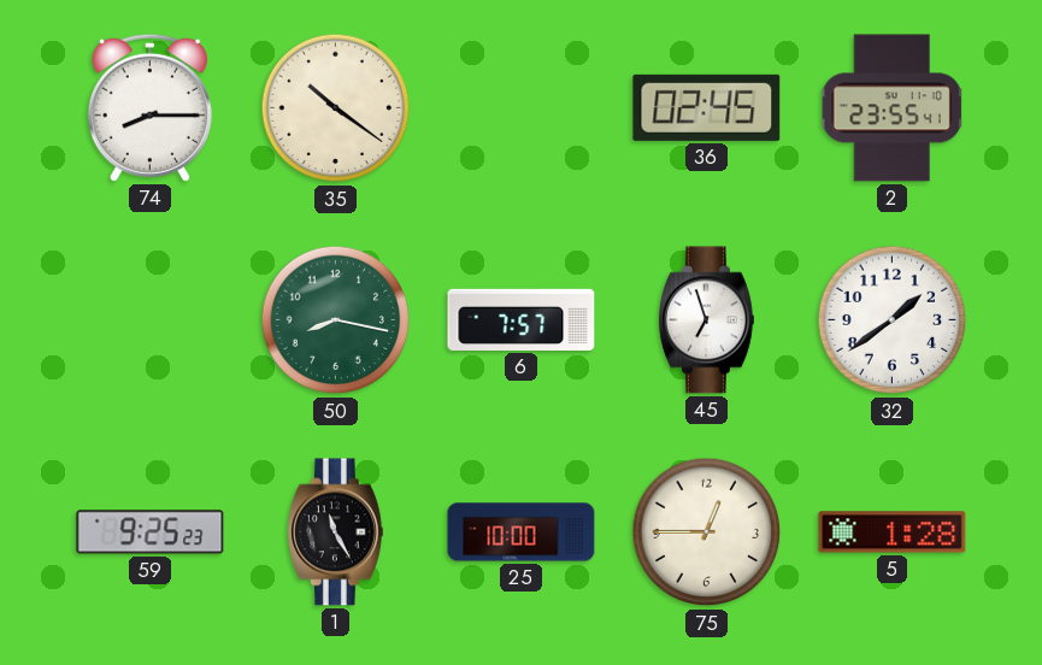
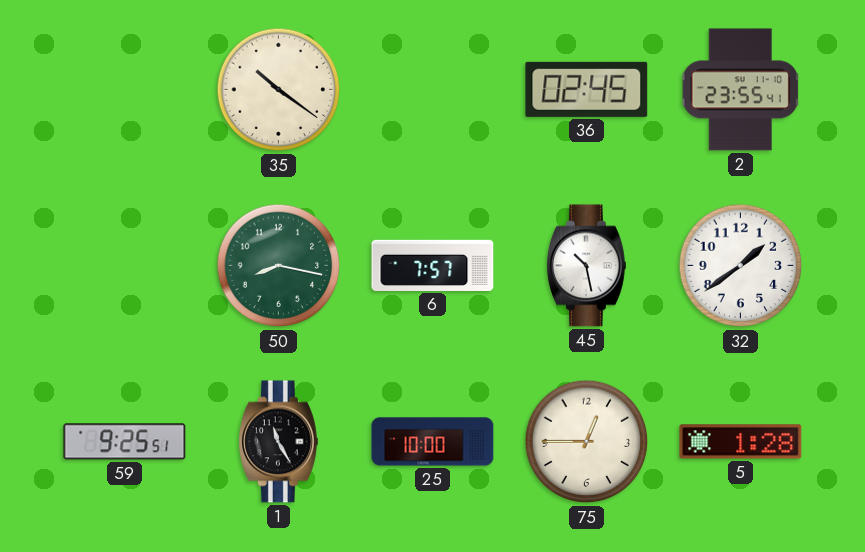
74: 8:15 -> none
45: 6:57 -> 10:28
59: 9:25:23 -> 9:25:51
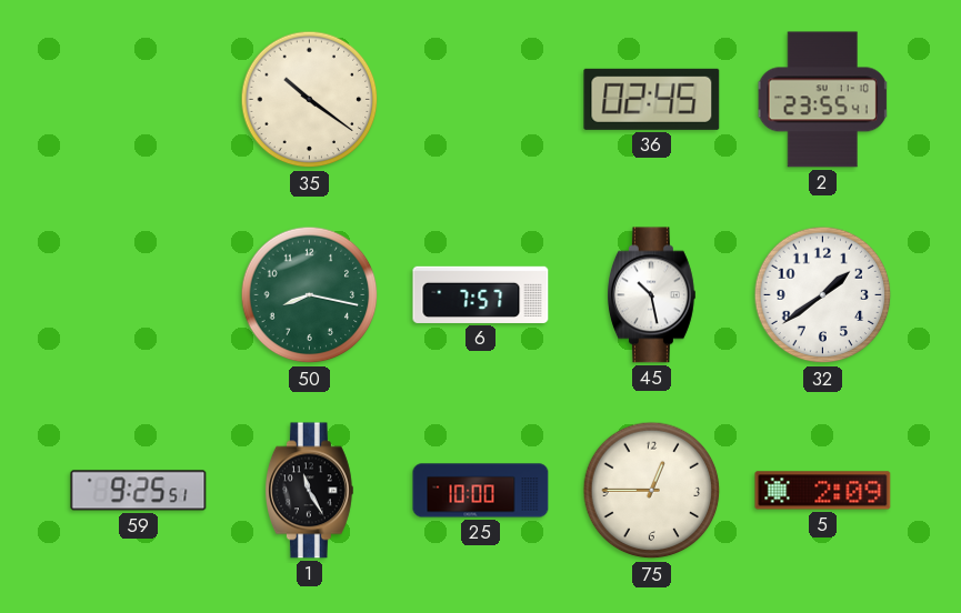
5: 1:28 -> 2:09
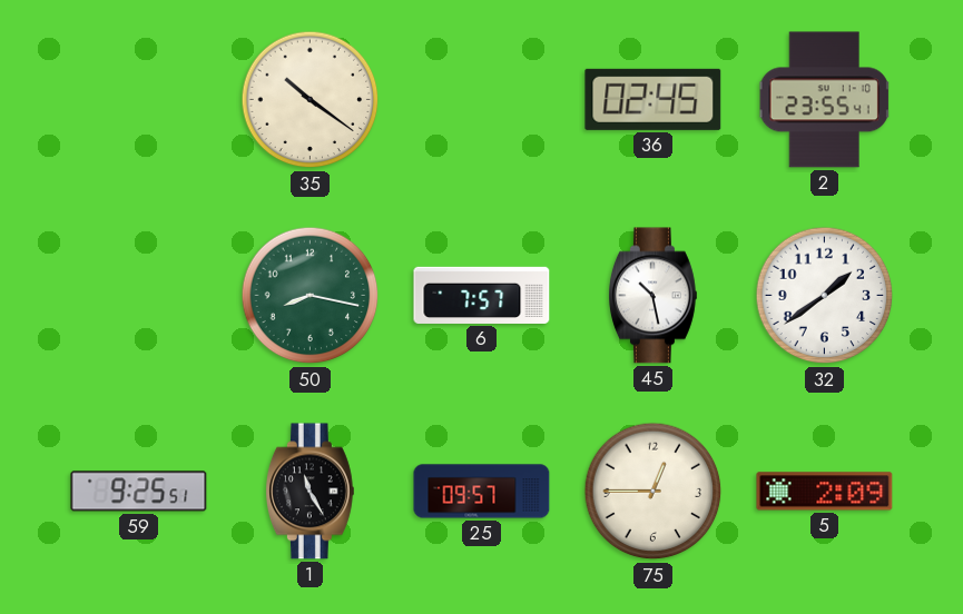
25: 10:00 -> 09:57
